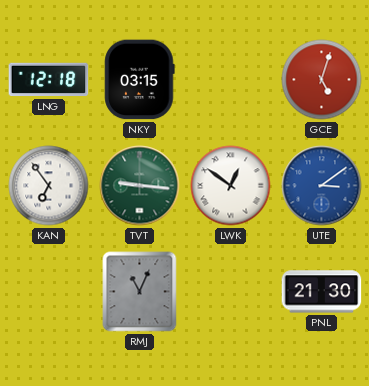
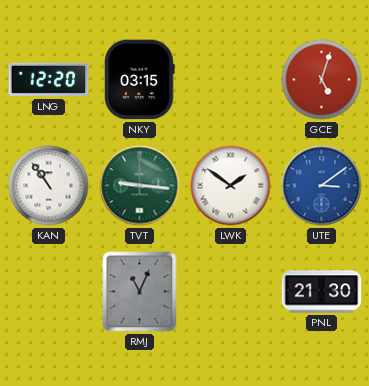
LNG: 12:18 -> 12:20
KAN: 6:54 -> 10:54
LWK: 12:51 -> 1:51
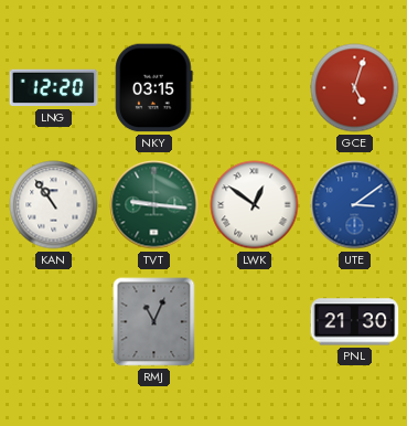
LWK: 1:51 -> 12:51
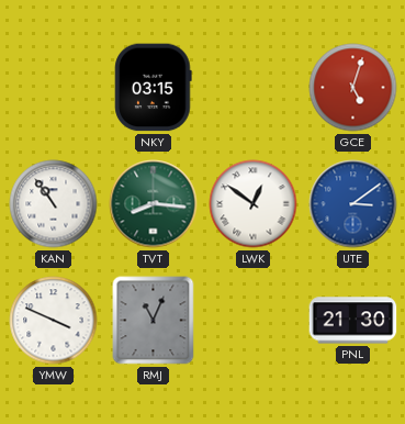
LNG: 12:20 -> none
TVT: 9:16 -> 8:16
YMW: none -> 3:49
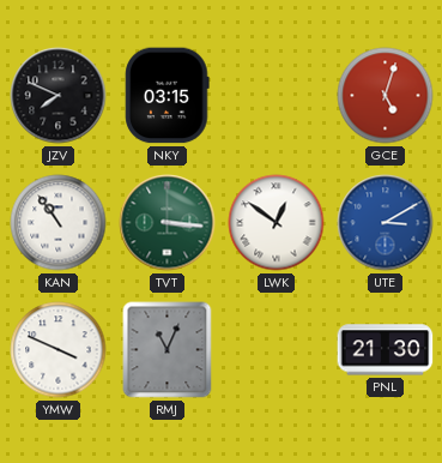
JZV: none -> 7:49
TVT: 8:16 -> 3:16
UTE: 3:09 -> 3:10
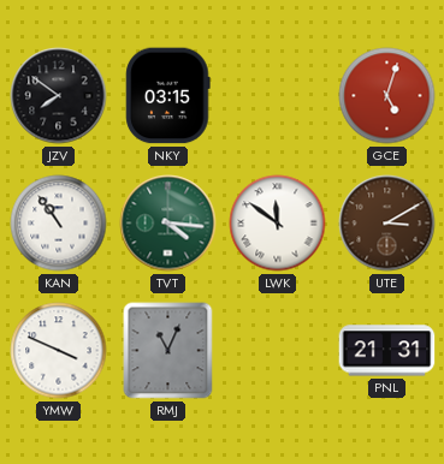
JZV: 7:49 -> 7:51
TVT: 3:16 -> 4:16
LWK: 12:51 -> 11:51
UTE dial: blue -> brown
PNL: 21:30 -> 21:31
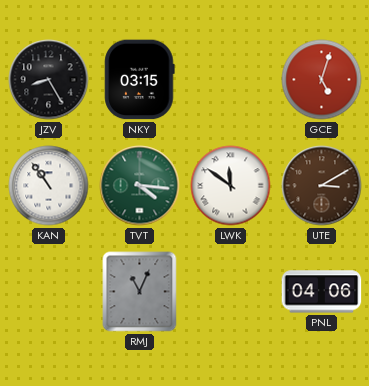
JZV: 7:51 -> 8:25
YMW: 3:49 -> none
PNL: 21:31 -> 04:06
